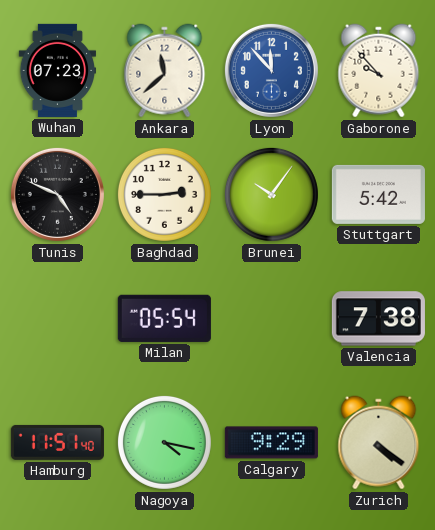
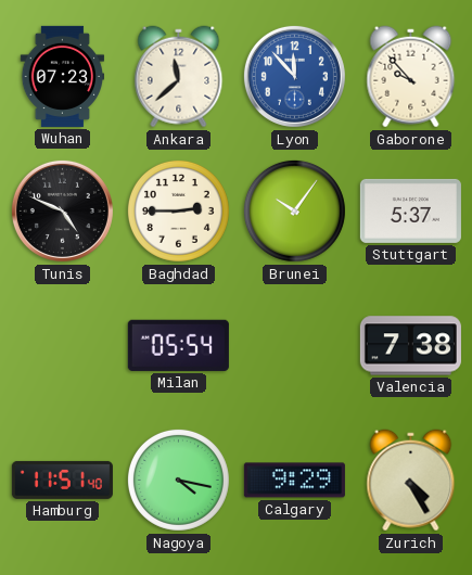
Stuttgart: 5:42 -> 5:37
Zurich: 4:21 -> 4:25
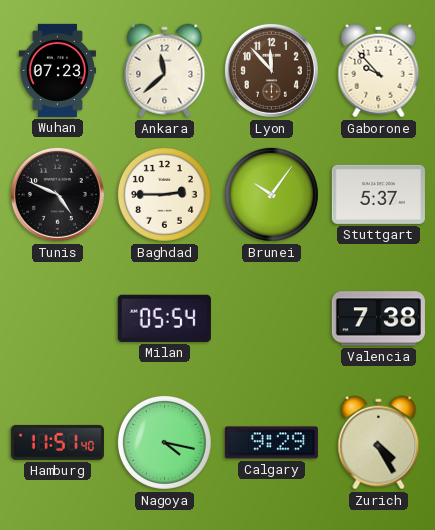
Lyon dial: blue -> brown
